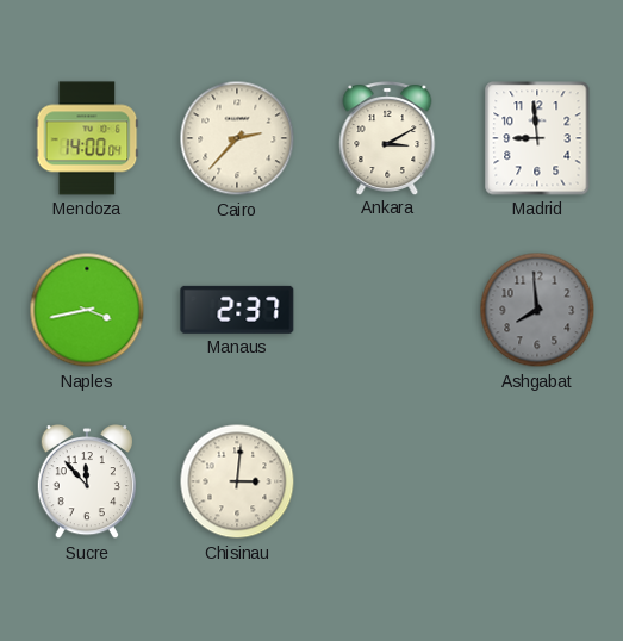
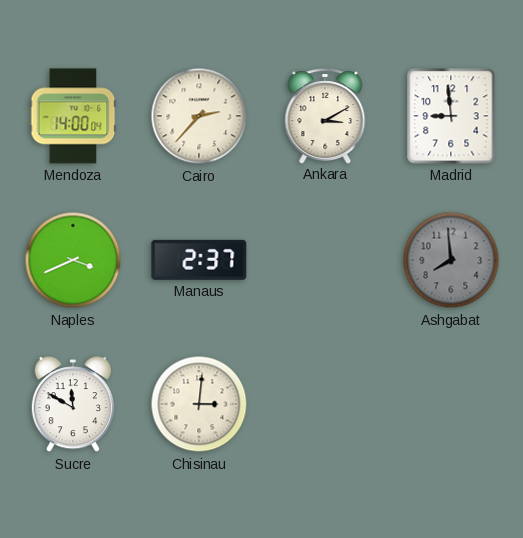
Naples: 3:43 -> 3:41
Sucre: 11:53 -> 11:50
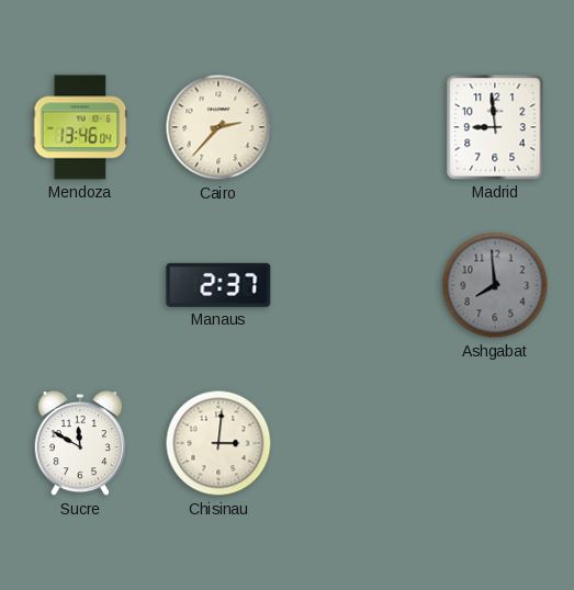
Mendoza: 14:00 -> 13:46
Ankara: 3:10 -> none
Naples: 3:41 -> none
